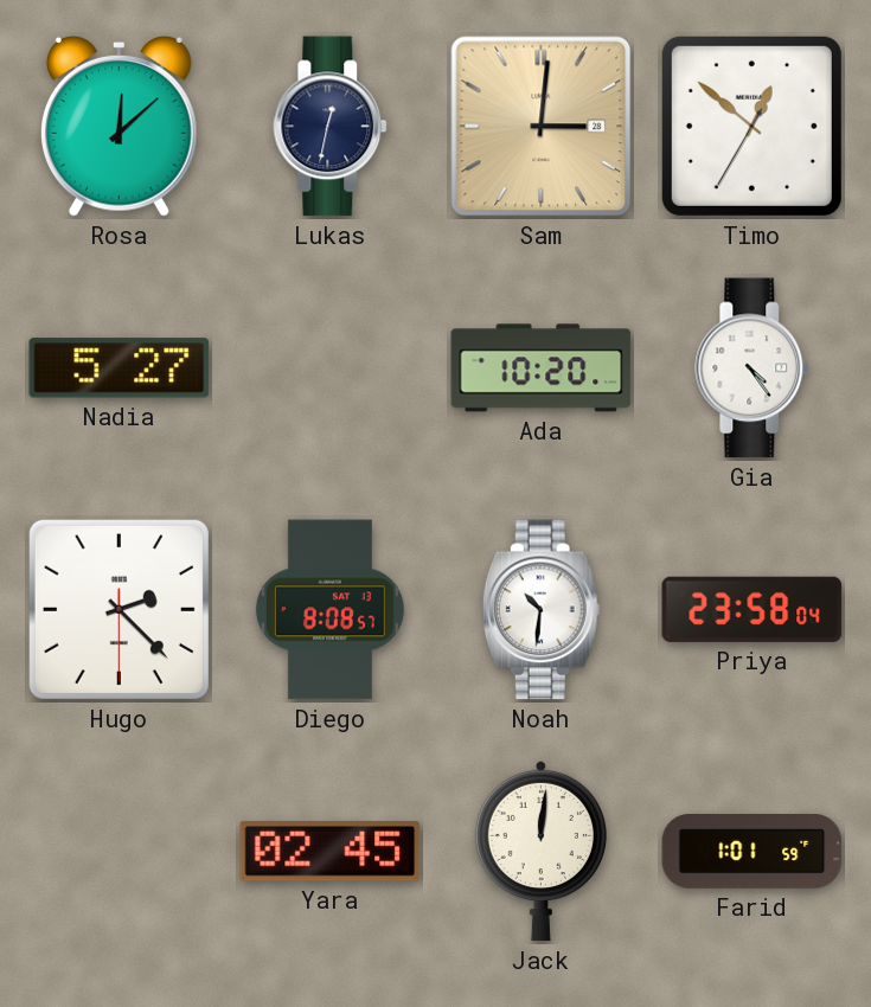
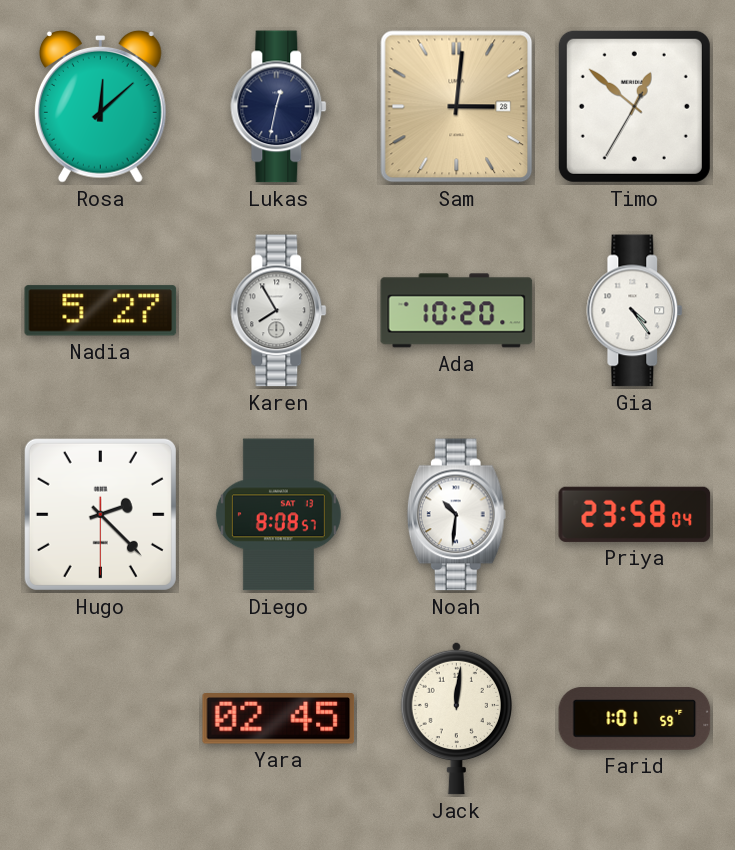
Karen: none -> 7:55
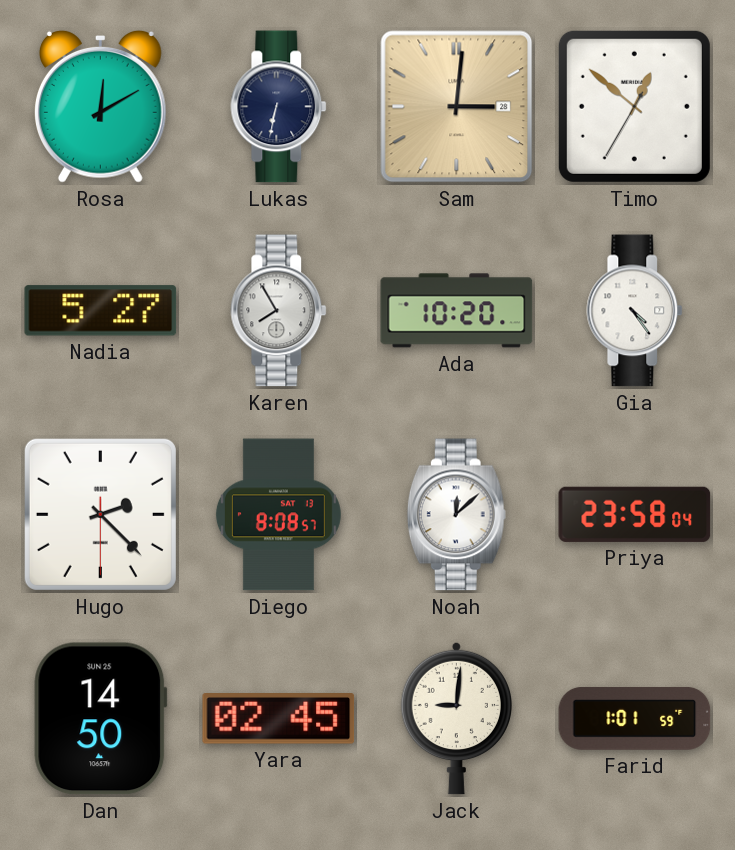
Rosa: 12:08 -> 12:10
Lukas: 12:32 -> 6:32
Noah: 10:31 -> 12:08
Dan: none -> 14:50
Jack: 12:01 -> 9:01
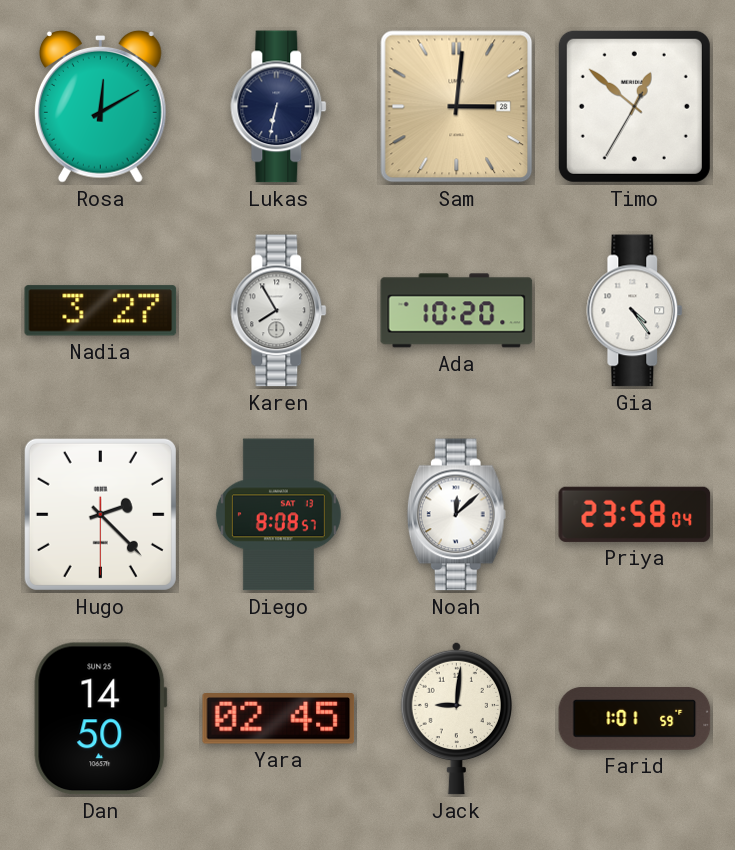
Nadia: 5:27 -> 3:27
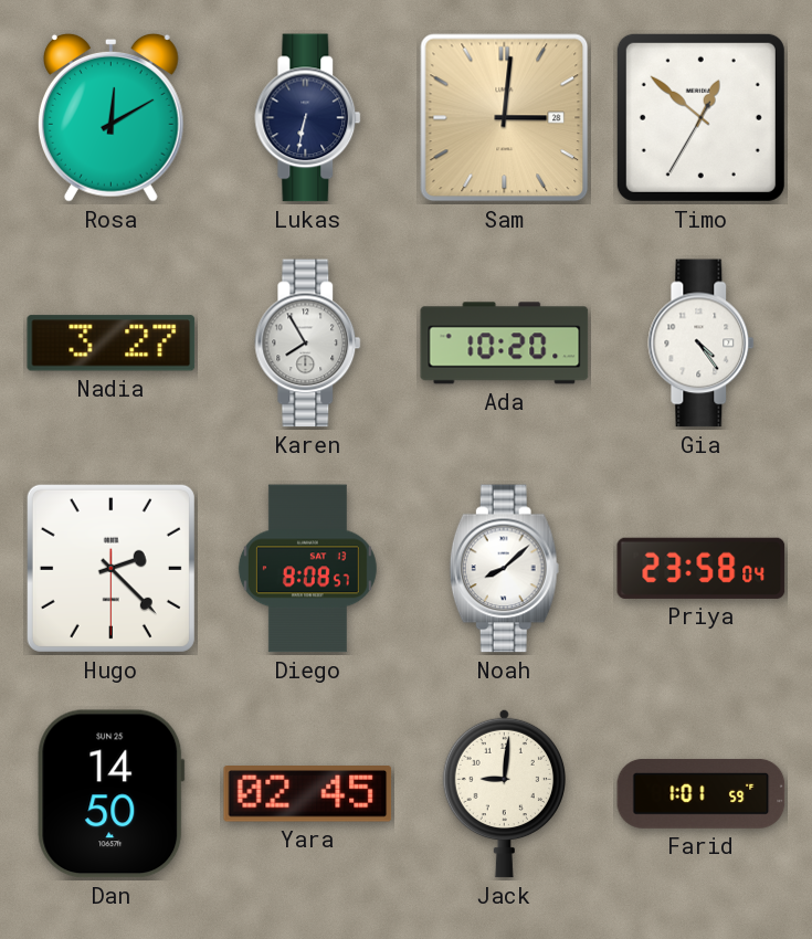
Noah: 12:08 -> 8:08
